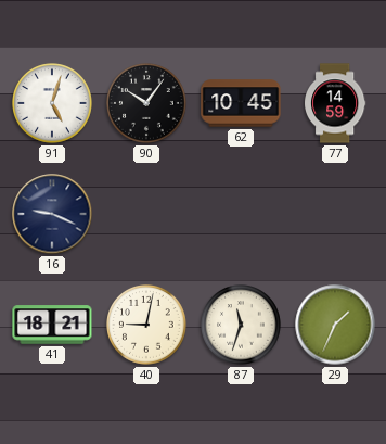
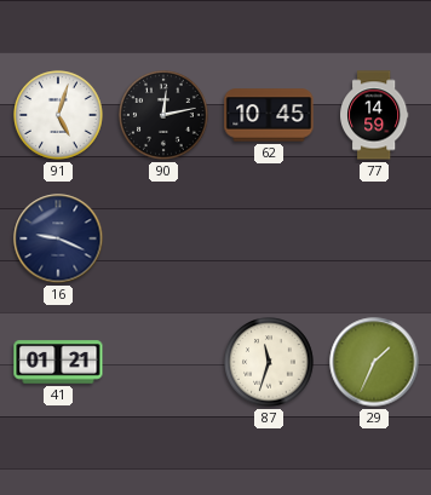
90: 10:06 -> 12:13
41: 18:21 -> 01:21
40: 9:02 -> none
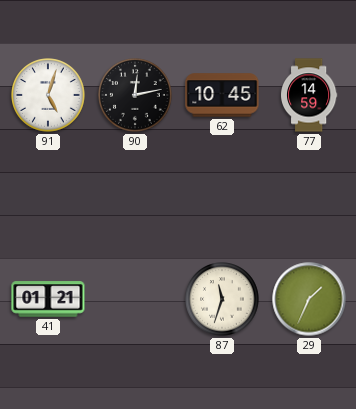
16: 9:19 -> none
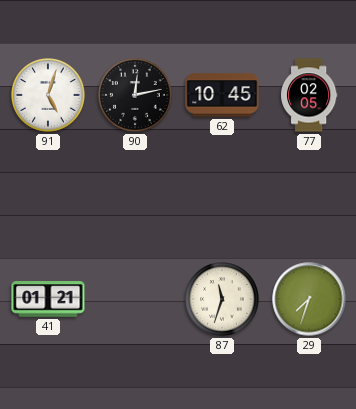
77: 14:59 -> 02:05
29: 1:34 -> 7:33
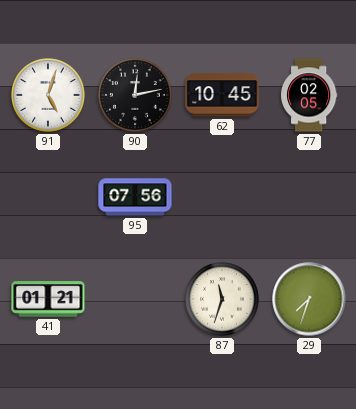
95: none -> 07:56
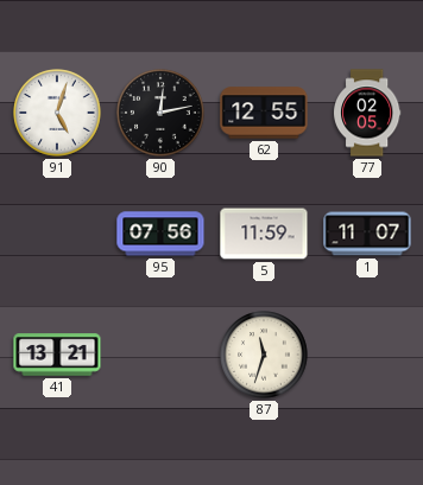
62: 10:45 -> 12:55
5: none -> 11:59
1: none -> 11:07
41: 01:21 -> 13:21
29: 7:33 -> none
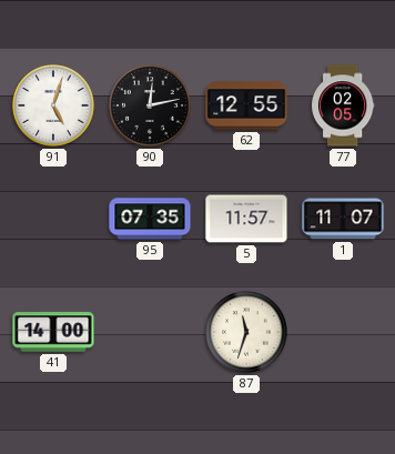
95: 07:56 -> 07:35
5: 11:59 -> 11:57
41: 13:21 -> 14:00
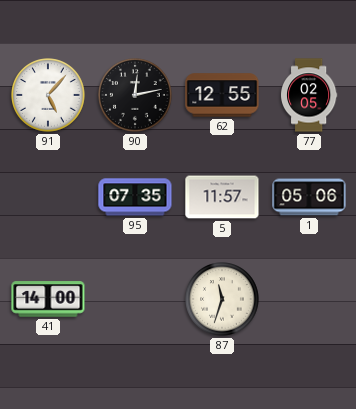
91: 5:03 -> 5:07
1: 11:07 -> 05:06
